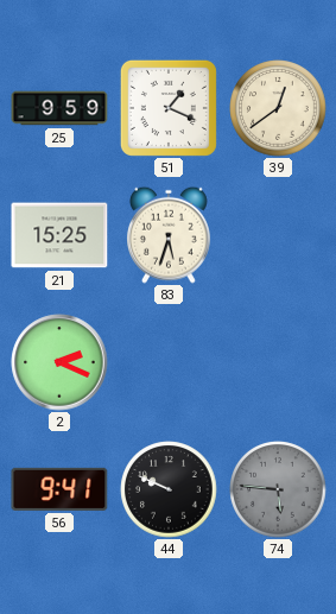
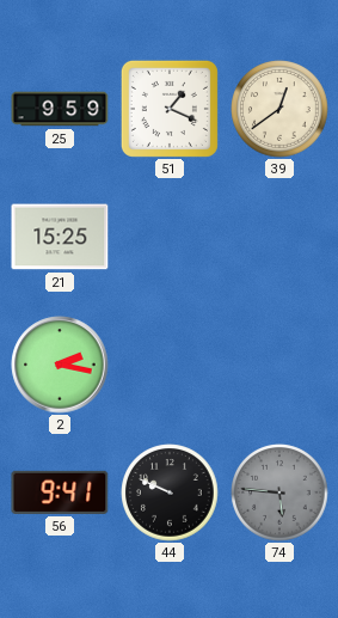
83: 5:33 -> none
2: 2:19 -> 2:17
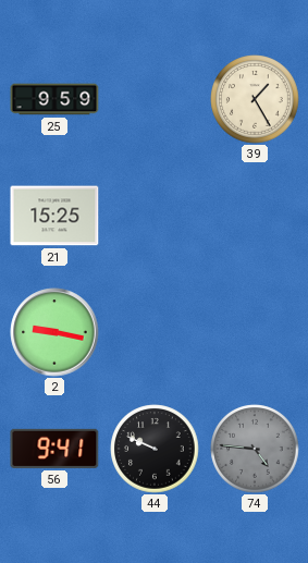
51: 1:19 -> none
39: 12:39 -> 1:25
2: 2:17 -> 9:17
74: 5:46 -> 4:46
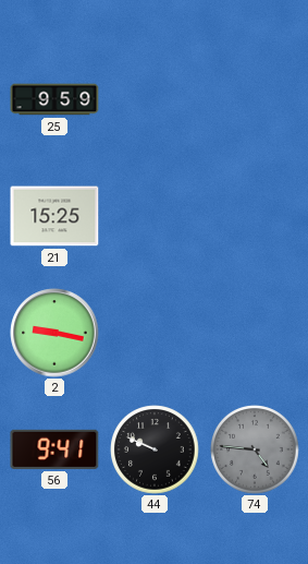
39: 1:25 -> none
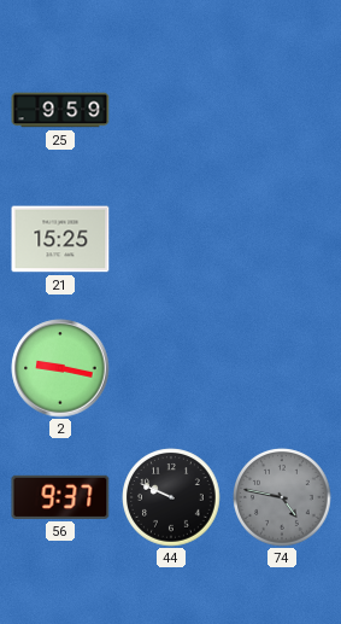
56: 9:41 -> 9:37
74: 4:46 -> 4:47
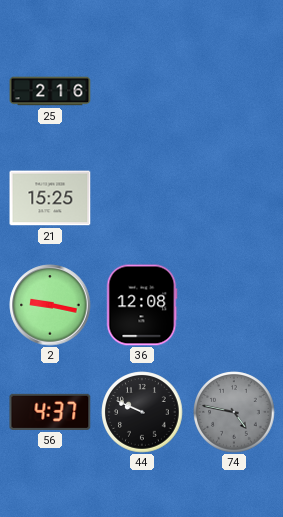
25: 9:59 -> 2:16
36: none -> 12:08
56: 9:37 -> 4:37
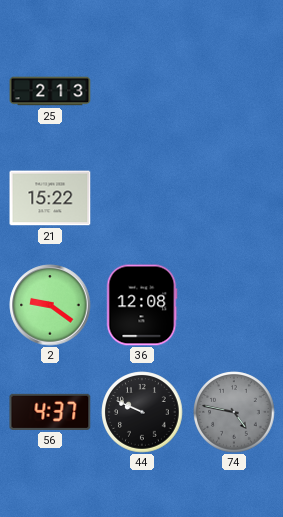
25: 2:16 -> 2:13
21: 15:25 -> 15:22
2: 9:17 -> 9:21
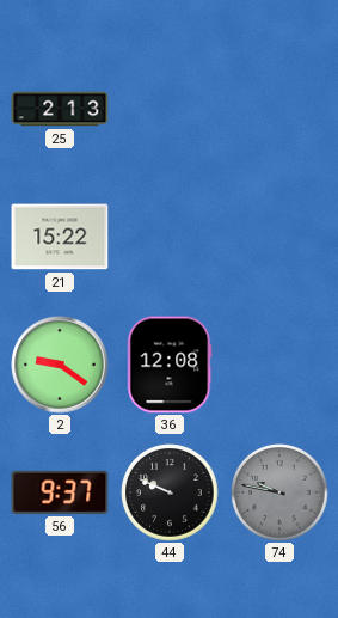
56: 4:37 -> 9:37
74: 4:47 -> 9:47
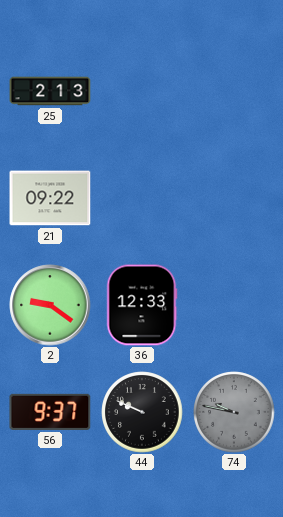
21: 15:22 -> 09:22
36: 12:08 -> 12:33
